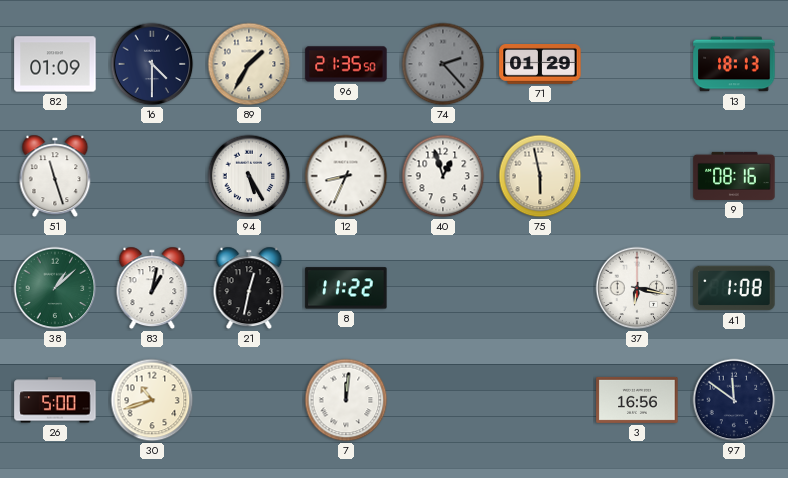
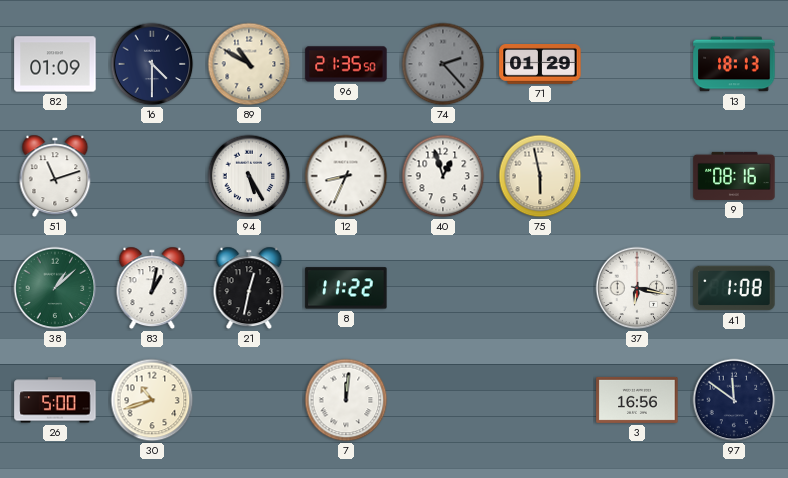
89: 1:35 -> 10:50
51: 11:27 -> 11:12
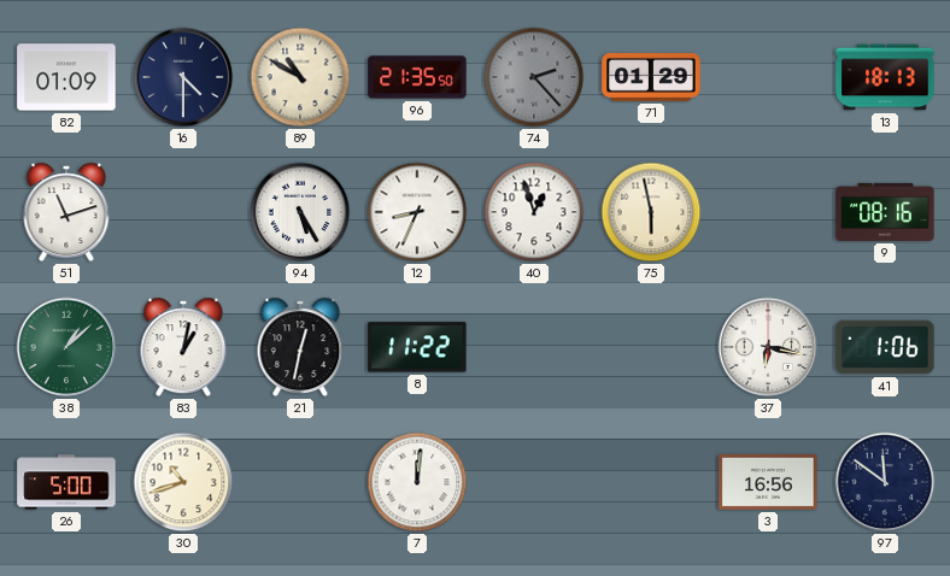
41: 1:08 -> 1:06
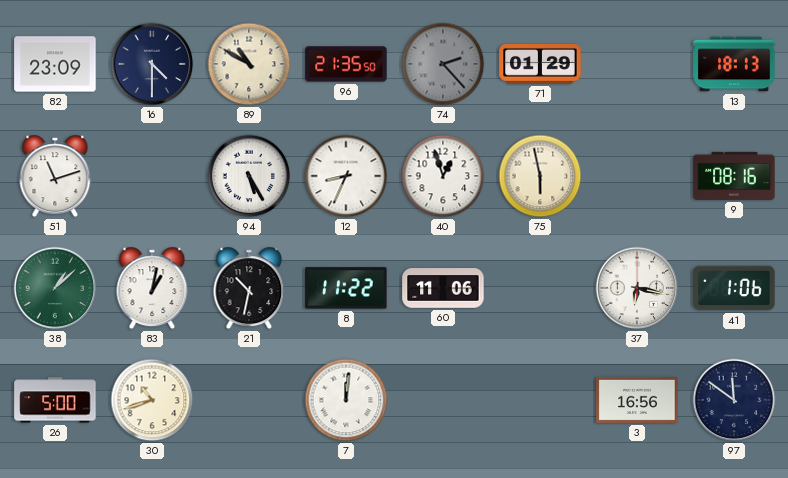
82: 01:09 -> 23:09
21: 12:32 -> 10:32
60: none -> 11:06
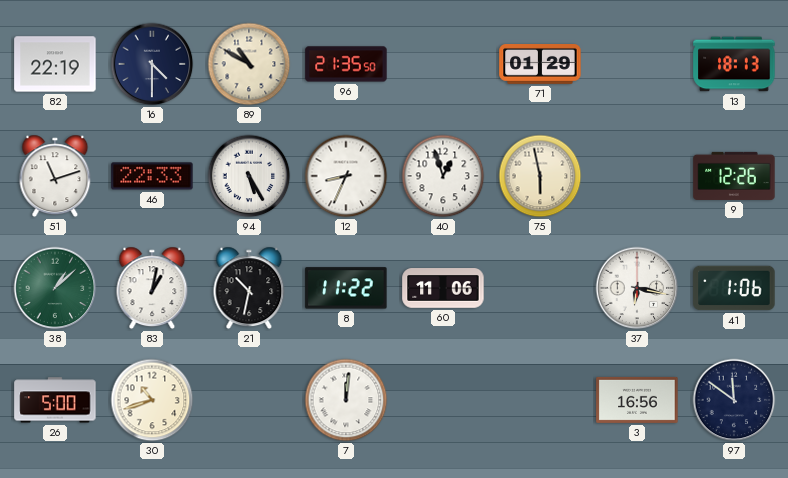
82: 23:09 -> 22:19
74: 2:23 -> none
46: none -> 22:33
9: 08:16 -> 12:26
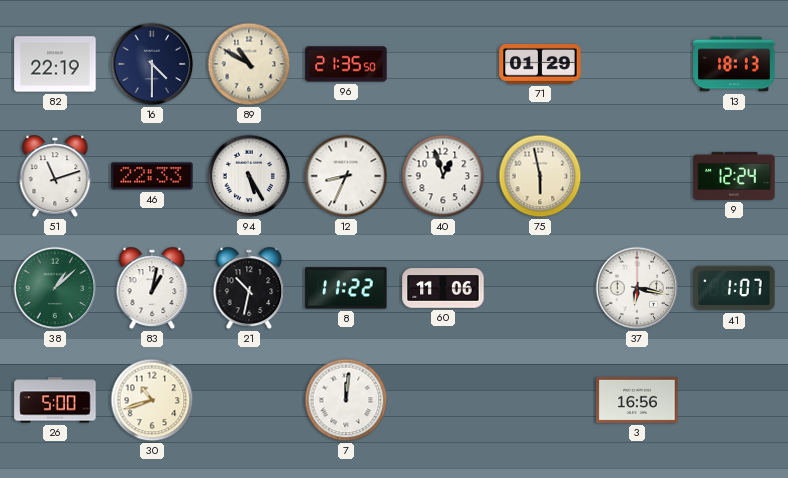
9: 12:26 -> 12:24
41: 1:06 -> 1:07
97: 11:51 -> none
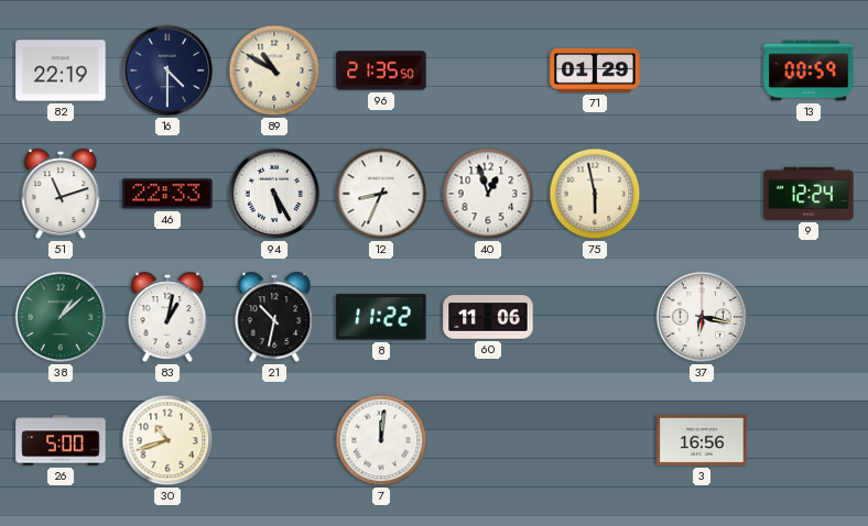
13: 18:13 -> 00:59
41: 1:07 -> none
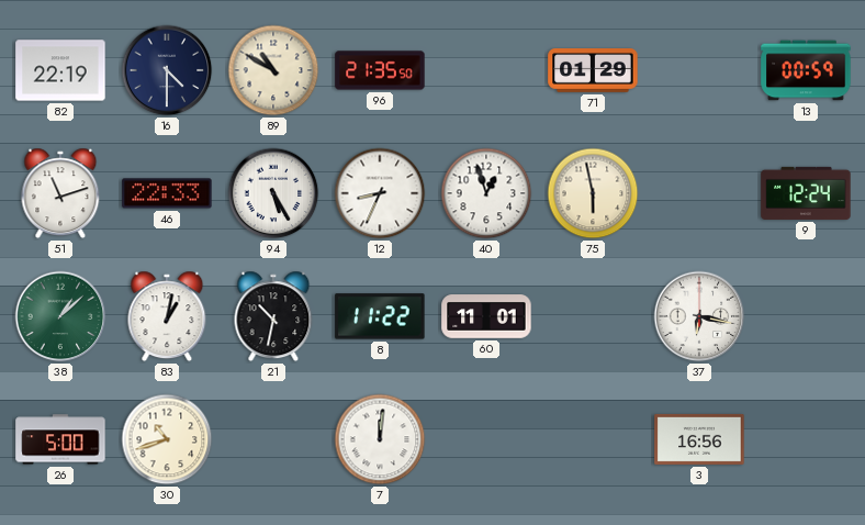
60: 11:06 -> 11:01
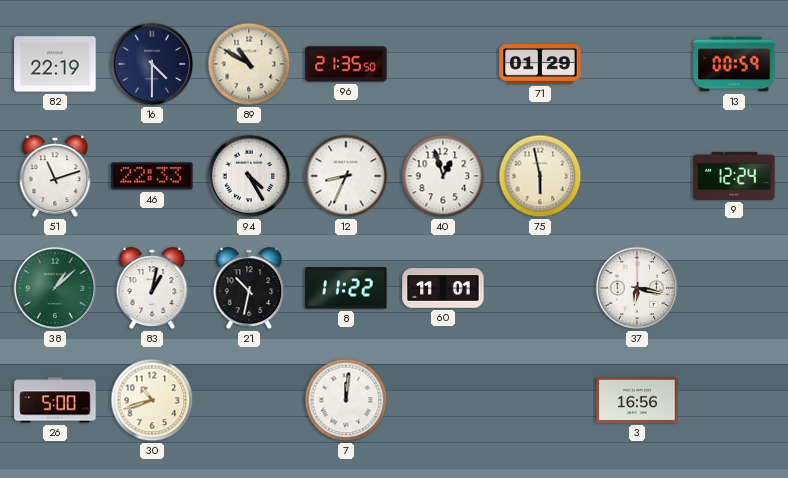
94: 5:25 -> 4:25
